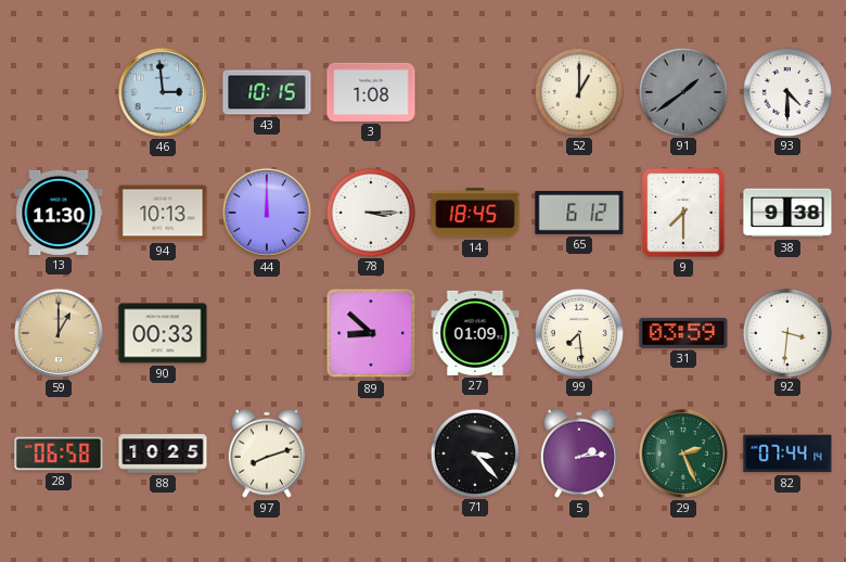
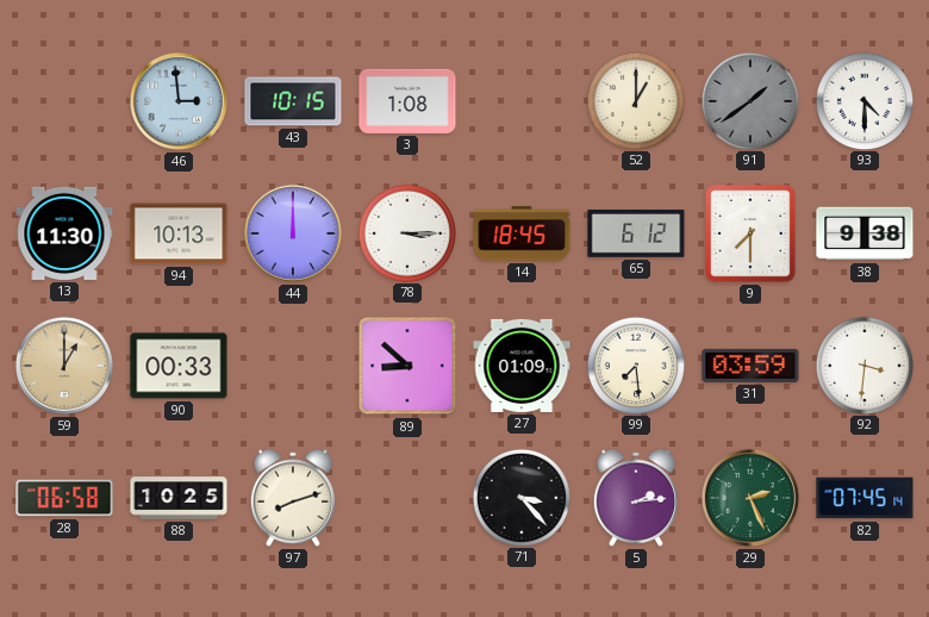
82: 07:44 -> 07:45
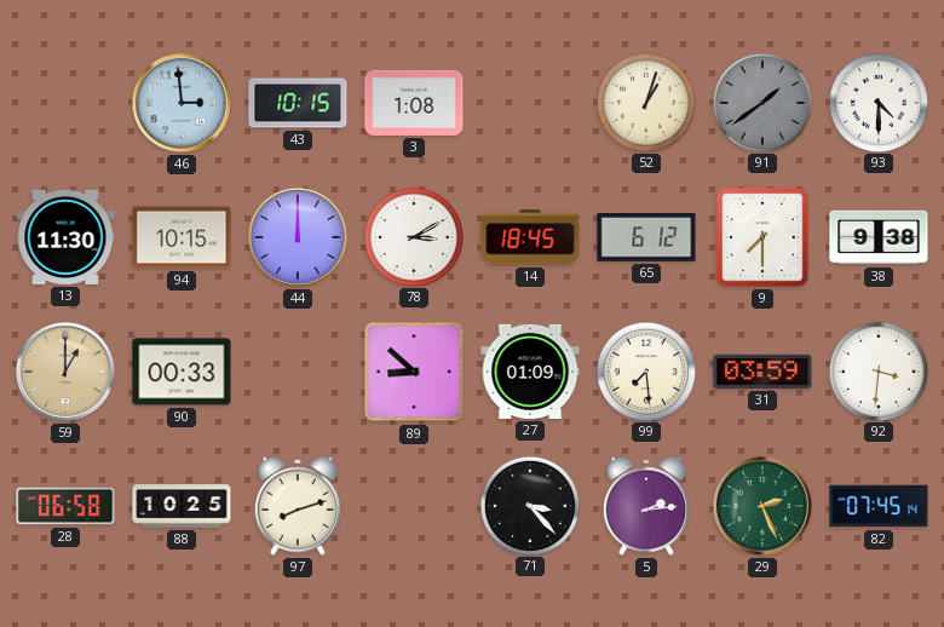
52: 1:00 -> 1:03
94: 10:13 -> 10:15
78: 3:15 -> 3:10
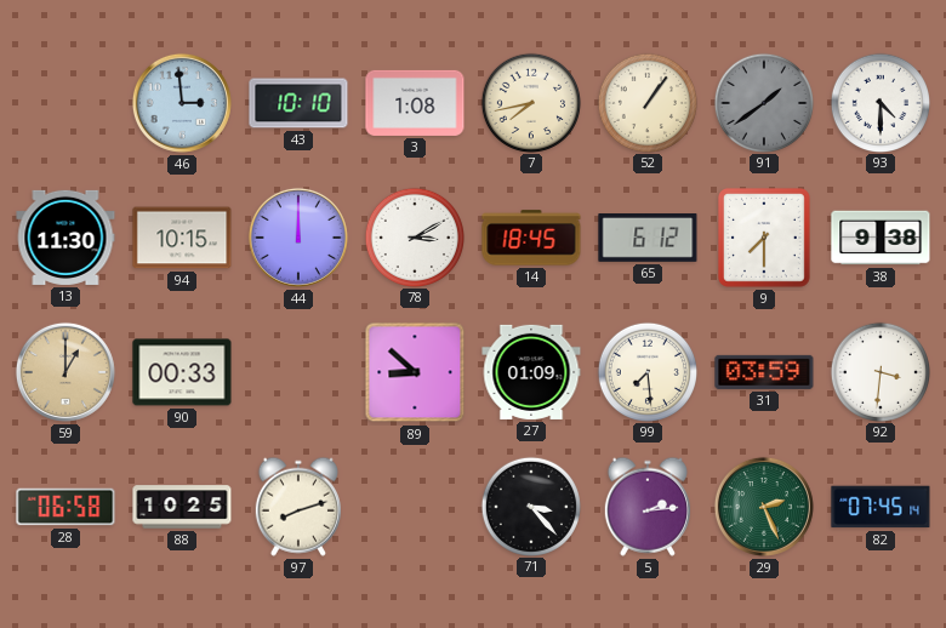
43: 10:15 -> 10:10
7: none -> 7:43
52: 1:03 -> 1:06
